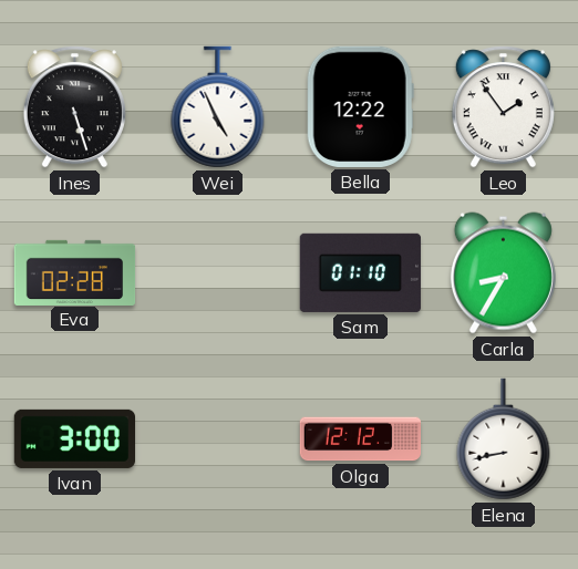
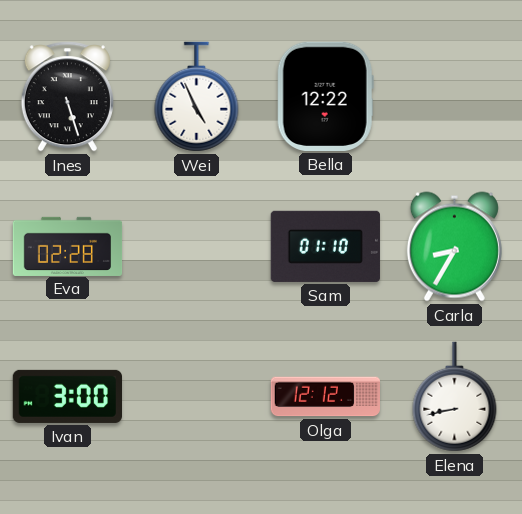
Leo: 1:54 -> none
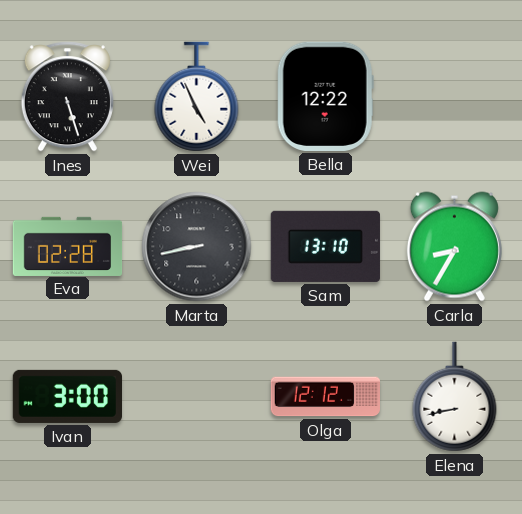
Marta: none -> 8:43
Sam: 01:10 -> 13:10
